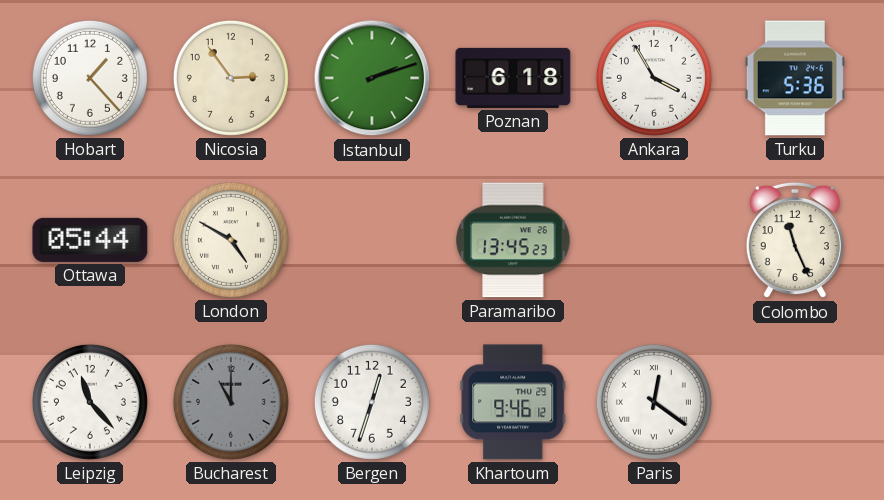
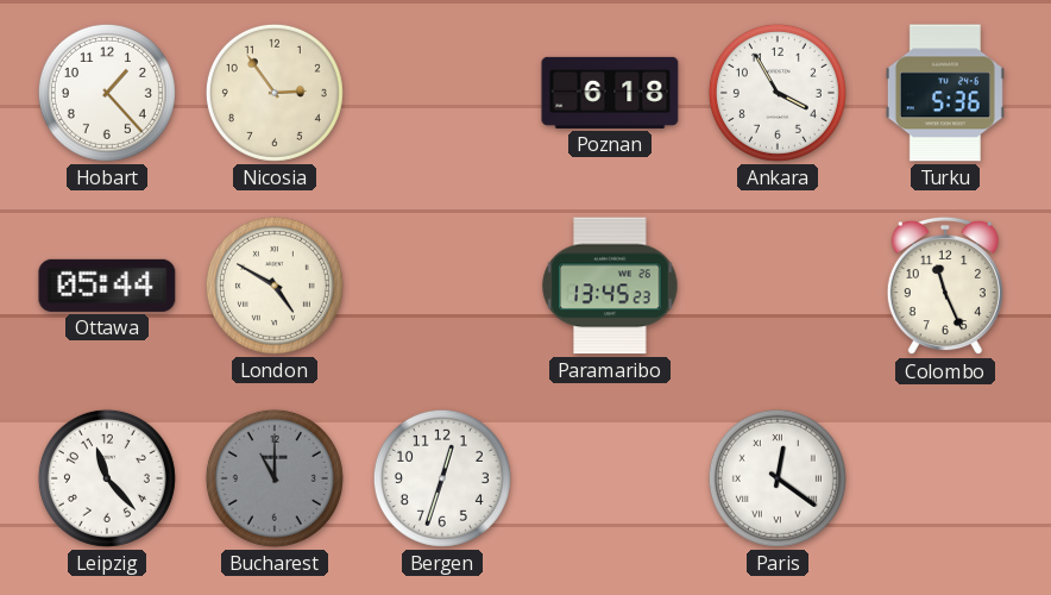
Istanbul: 2:12 -> none
Khartoum: 9:46 -> none
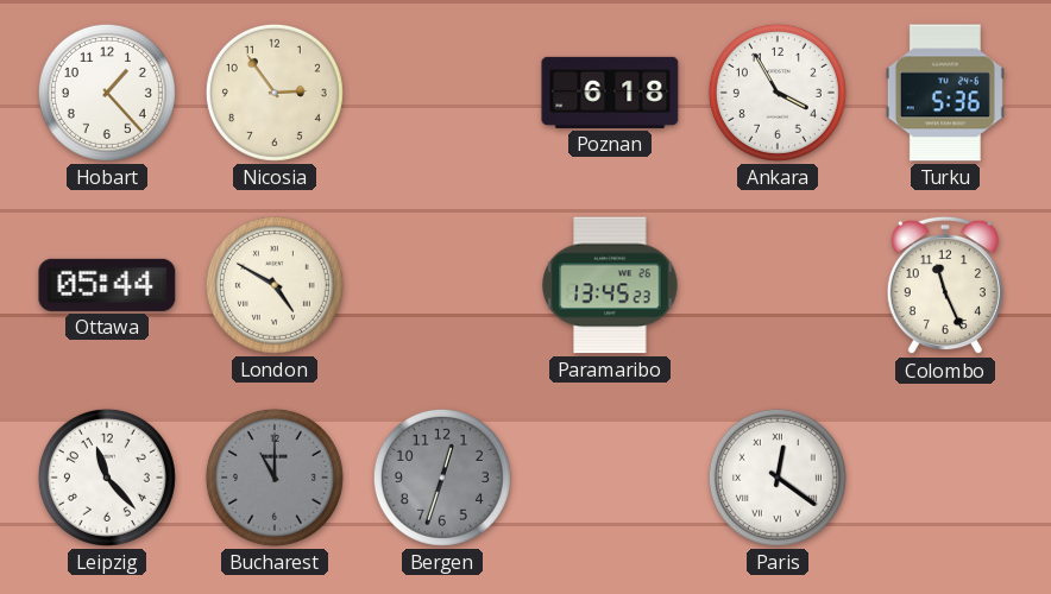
Bergen dial: white -> grey
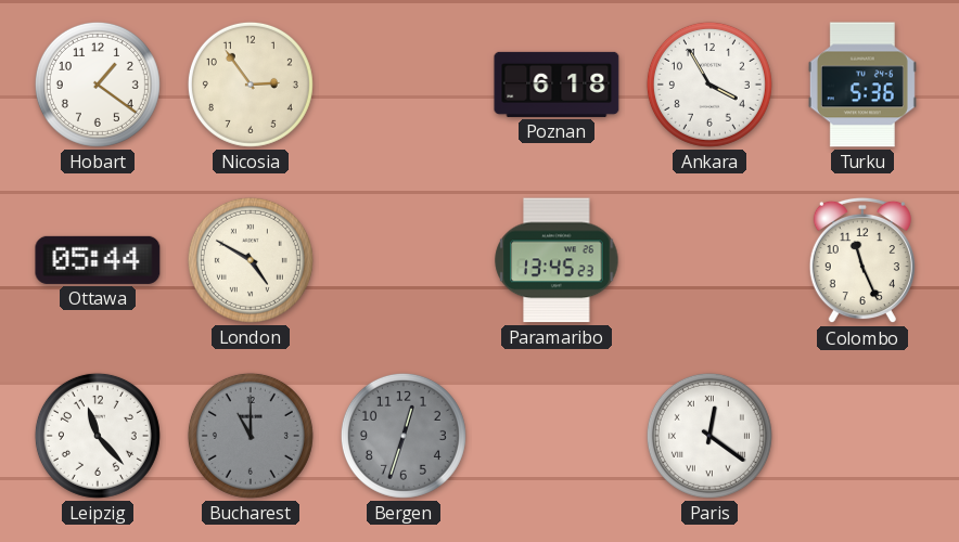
Hobart: 1:23 -> 1:21
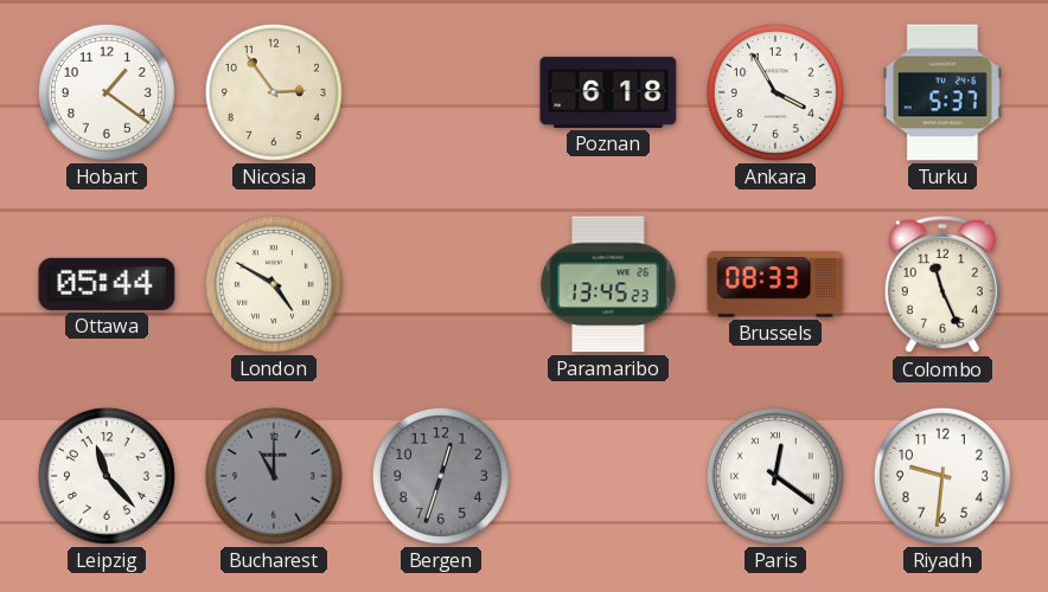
Turku: 5:36 -> 5:37
Brussels: none -> 08:33
Riyadh: none -> 9:31
